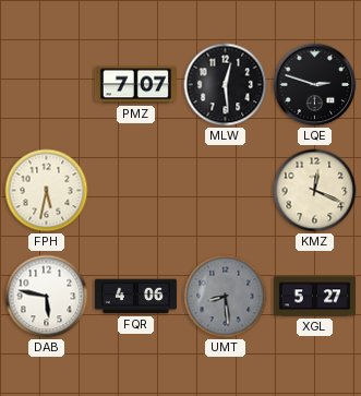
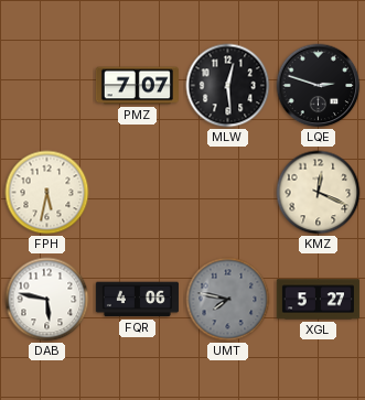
UMT: 8:29 -> 7:47
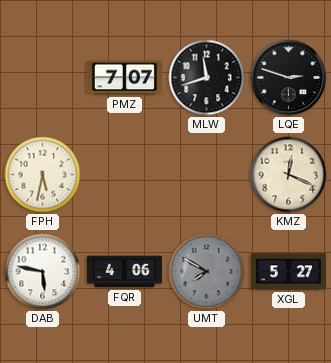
MLW: 12:29 -> 11:42
UMT: 7:47 -> 7:50
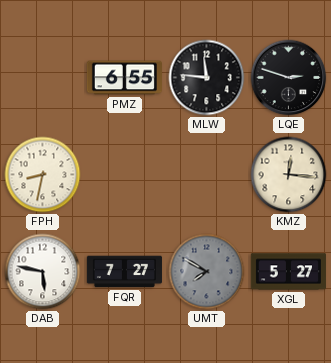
PMZ: 7:07 -> 6:55
MLW: 11:42 -> 11:46
FPH: 5:32 -> 8:32
KMZ: 12:19 -> 12:16
FQR: 4:06 -> 7:27
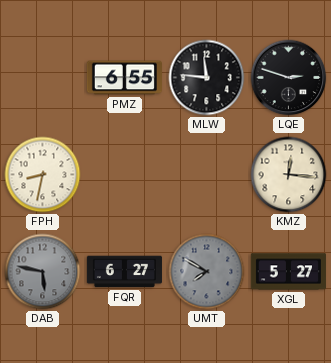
DAB dial: white -> grey
FQR: 7:27 -> 6:27
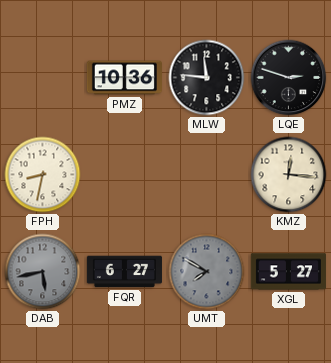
PMZ: 6:55 -> 10:36
DAB: 5:47 -> 5:43
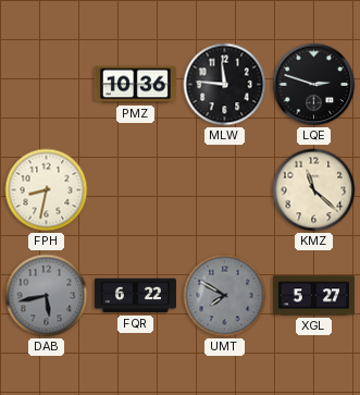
KMZ: 12:16 -> 11:22
FQR: 6:27 -> 6:22
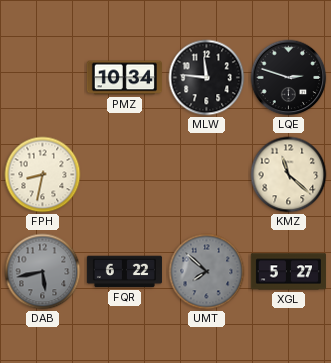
PMZ: 10:36 -> 10:34
UMT: 7:50 -> 7:52
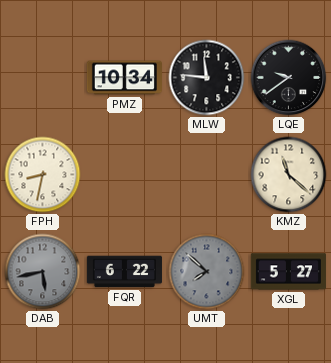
LQE: 2:48 -> 9:39
